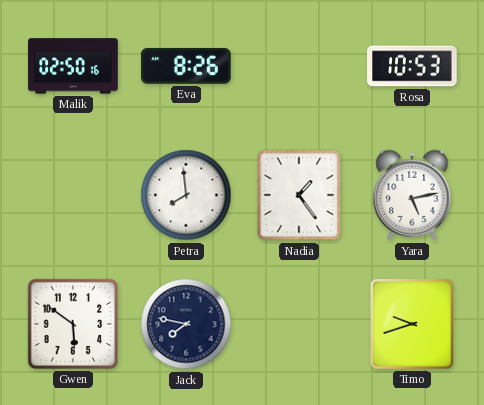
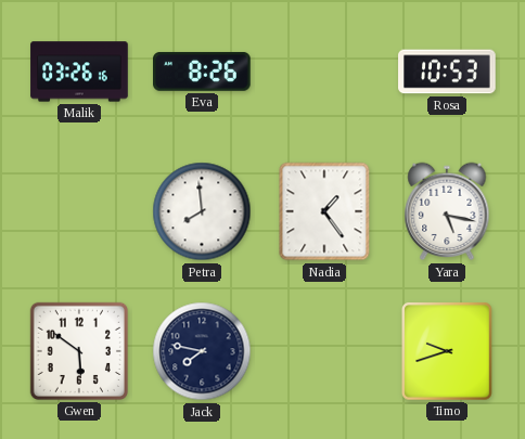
Malik: 02:50 -> 03:26
Yara: 5:13 -> 5:17
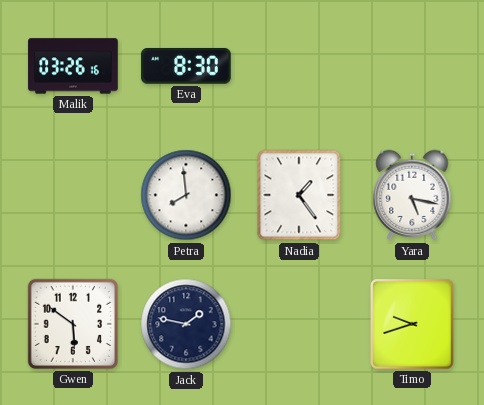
Eva: 8:26 -> 8:30
Rosa: 10:53 -> none
Jack: 7:47 -> 1:47
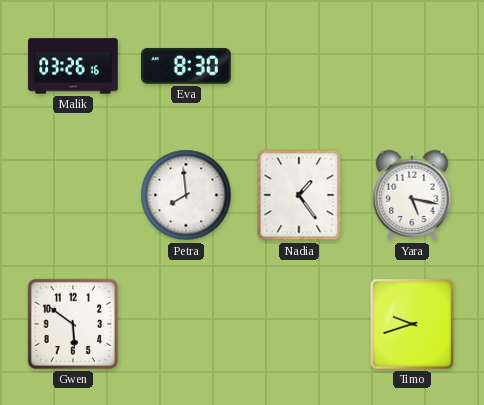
Jack: 1:47 -> none
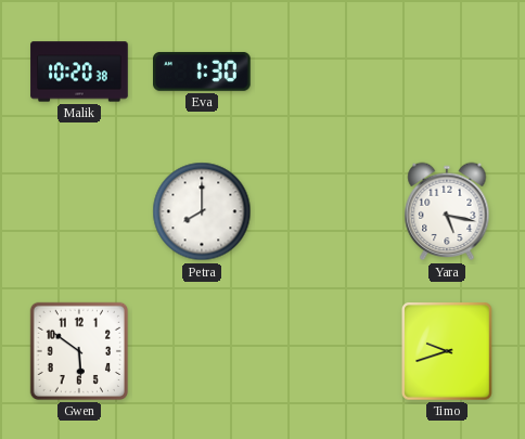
Malik: 03:26 -> 10:20
Eva: 8:30 -> 1:30
Petra: 7:59 -> 8:00
Nadia: 1:24 -> none
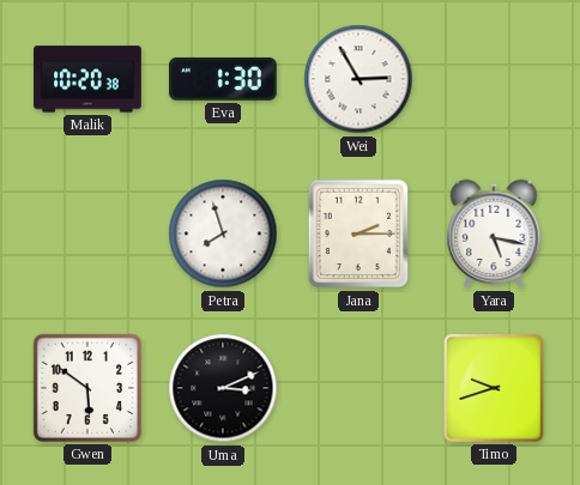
Wei: none -> 2:55
Petra: 8:00 -> 7:57
Jana: none -> 2:15
Uma: none -> 3:11
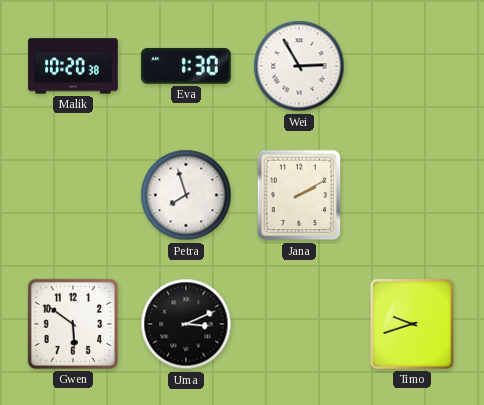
Jana: 2:15 -> 2:10
Yara: 5:17 -> none
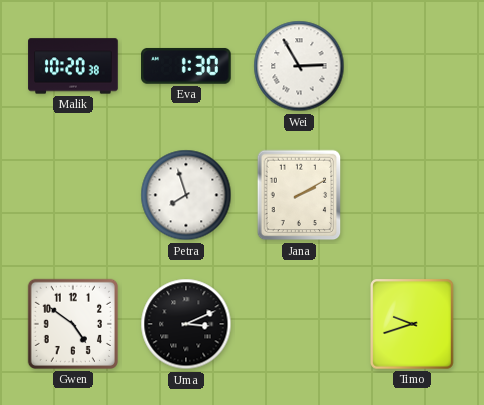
Gwen: 5:51 -> 4:51
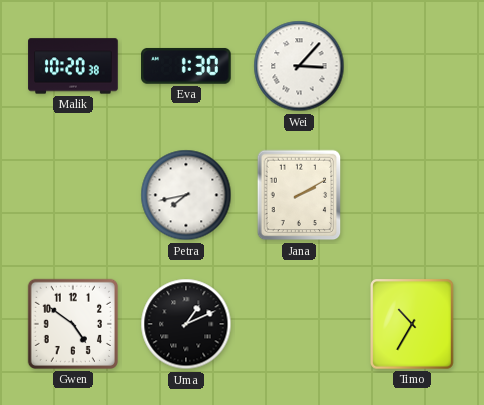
Wei: 2:55 -> 3:07
Petra: 7:57 -> 7:43
Uma: 3:11 -> 1:11
Timo: 9:42 -> 10:35
